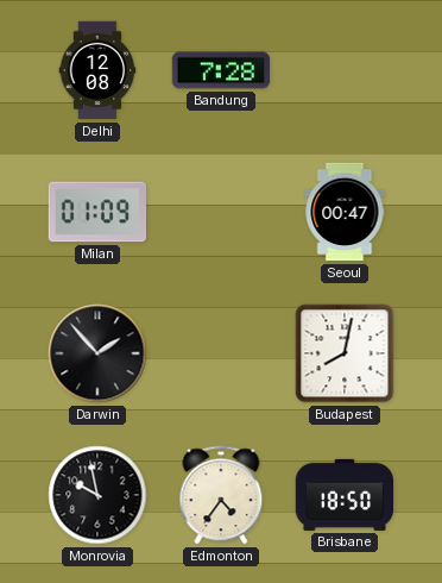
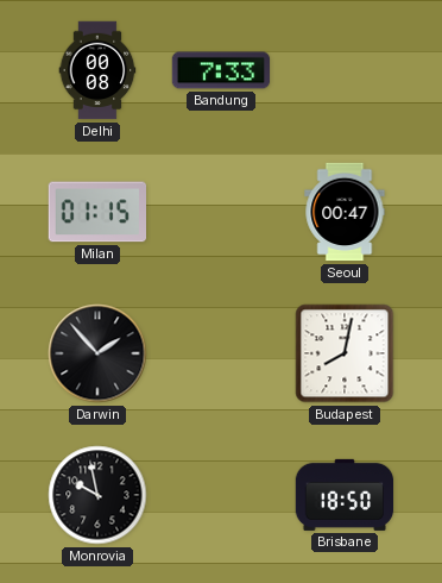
Delhi: 12:08 -> 00:08
Bandung: 7:28 -> 7:33
Milan: 01:09 -> 01:15
Edmonton: 4:36 -> none
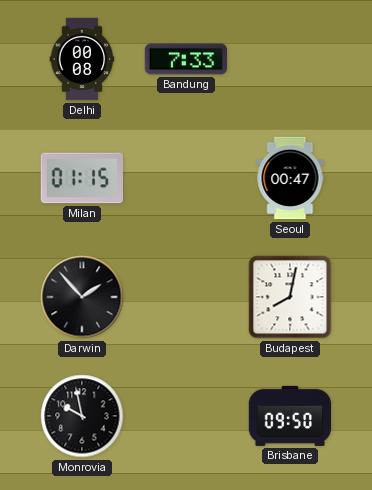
Brisbane: 18:50 -> 09:50
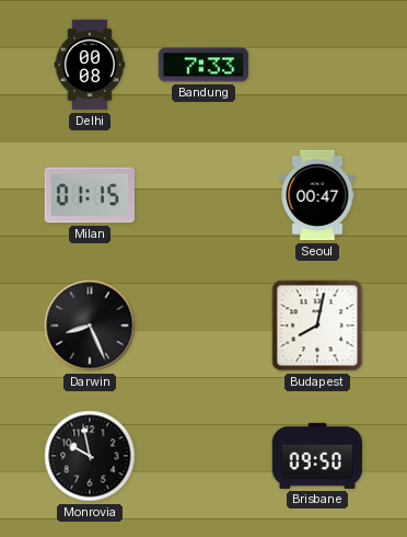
Darwin: 1:53 -> 8:26
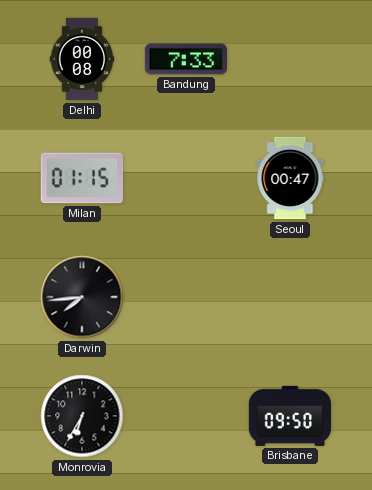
Darwin: 8:26 -> 7:44
Budapest: 8:02 -> none
Monrovia: 9:58 -> 6:35
